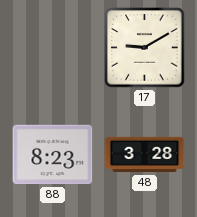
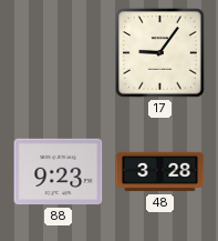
17: 9:10 -> 9:06
88: 8:23 -> 9:23
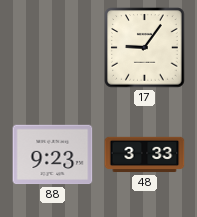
48: 3:28 -> 3:33
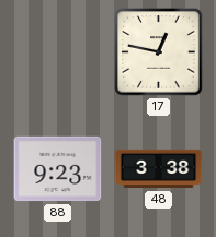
17: 9:06 -> 12:47
48: 3:33 -> 3:38
